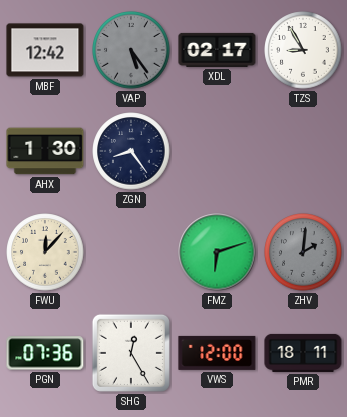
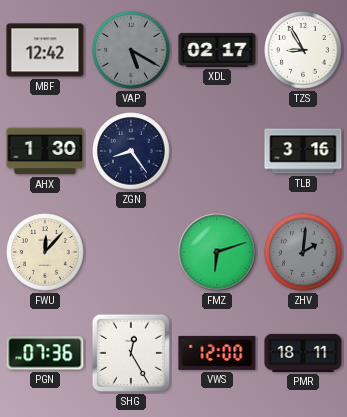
VAP: 5:24 -> 5:20
TLB: none -> 3:16
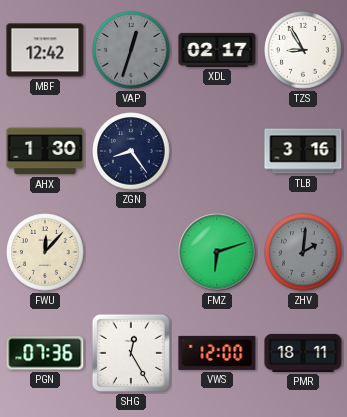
VAP: 5:20 -> 12:33
